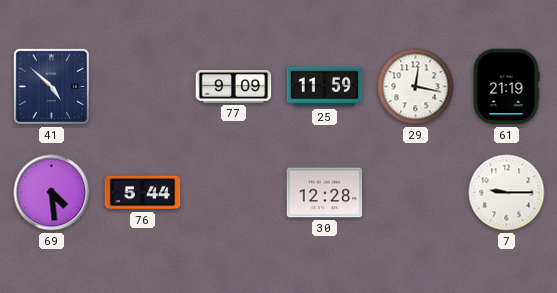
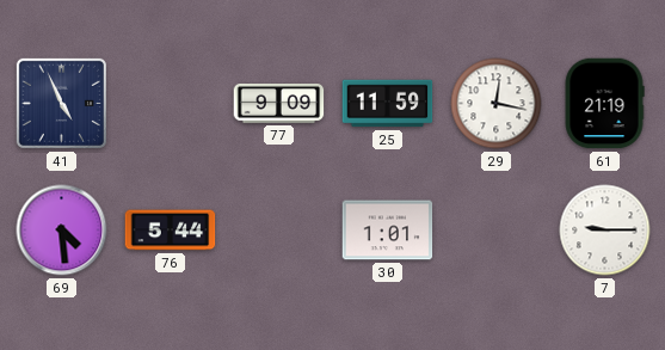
41: 4:52 -> 4:56
30: 12:28 -> 1:01
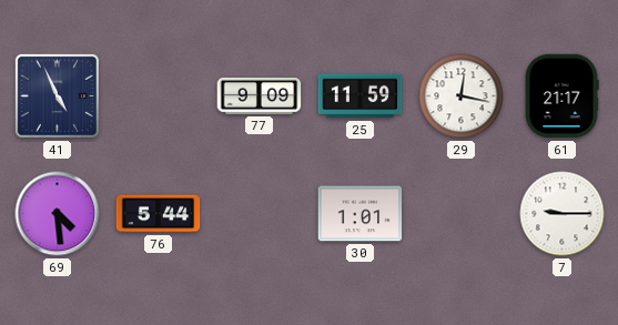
61: 21:19 -> 21:17
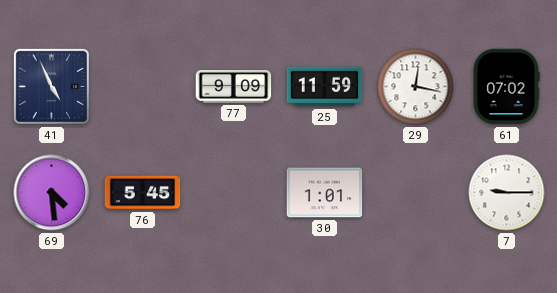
61: 21:17 -> 07:02
76: 5:44 -> 5:45
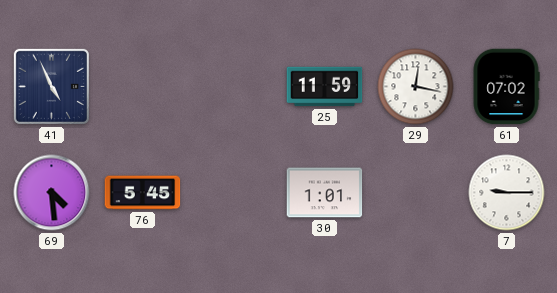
77: 9:09 -> none
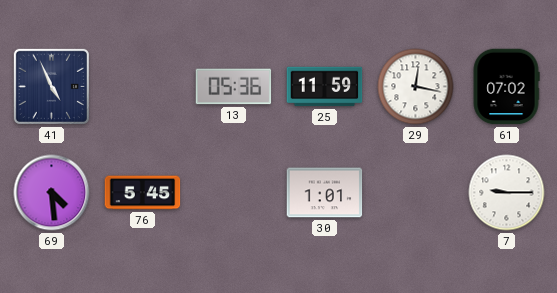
13: none -> 05:36
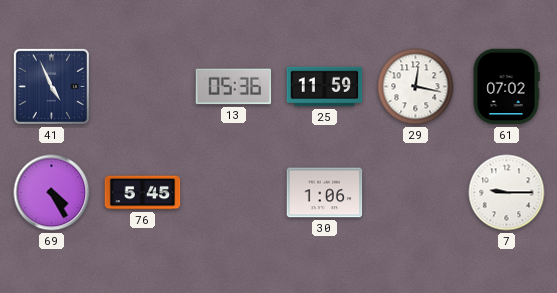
69: 4:29 -> 4:25
30: 1:01 -> 1:06
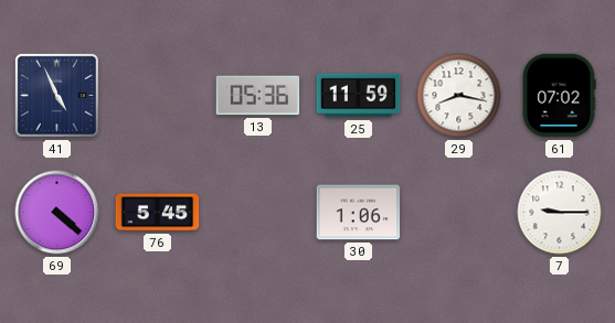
29: 12:17 -> 8:17
69: 4:25 -> 4:22
